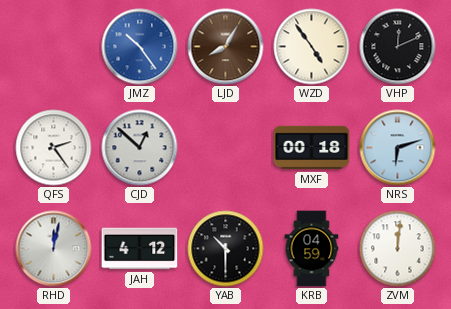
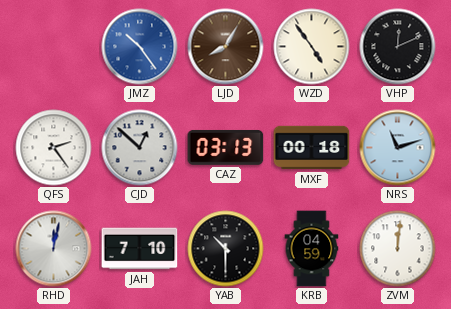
CAZ: none -> 03:13
NRS: 6:12 -> 11:12
JAH: 4:12 -> 7:10
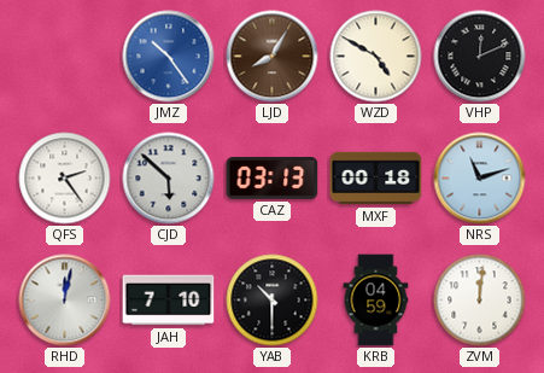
WZD: 4:54 -> 4:50
CJD: 12:52 -> 5:52
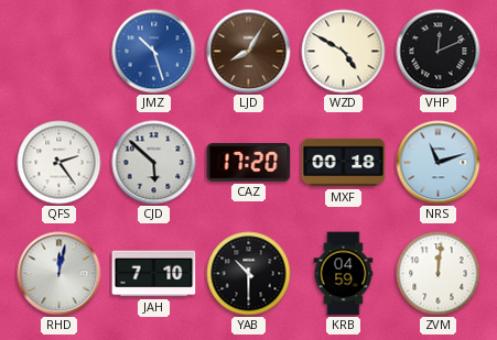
JMZ: 10:24 -> 10:27
CAZ: 03:13 -> 17:20
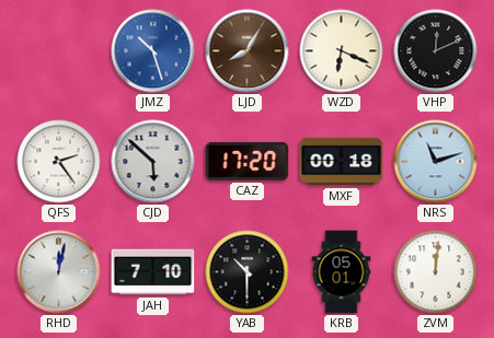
WZD: 4:50 -> 6:19
KRB: 04:59 -> 05:01
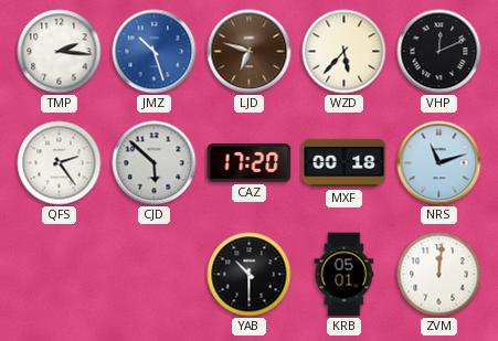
TMP: none -> 2:16
LJD: 8:05 -> 6:48
WZD: 6:19 -> 5:37
RHD: 12:02 -> none
JAH: 7:10 -> none
